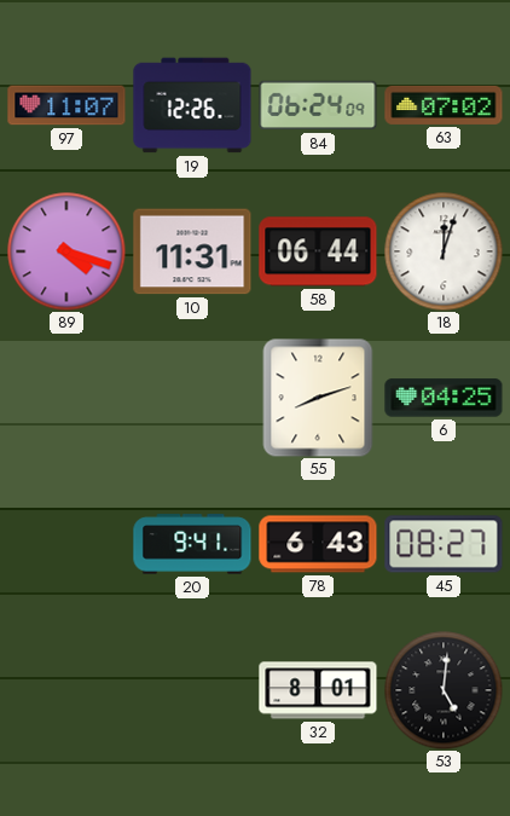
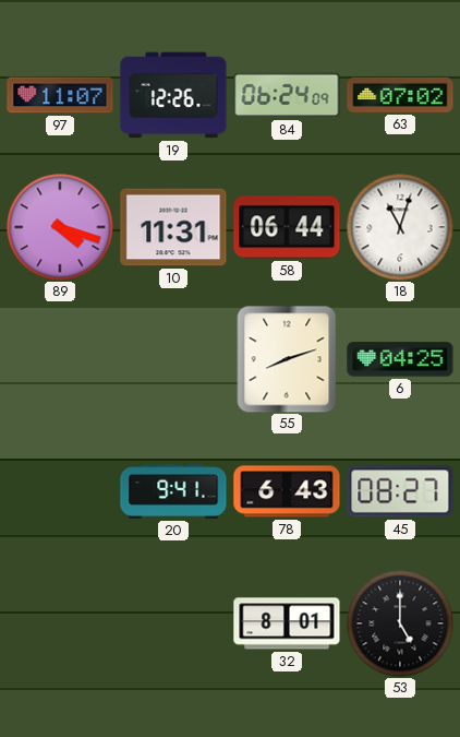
18: 12:03 -> 11:03
53: 5:01 -> 5:00
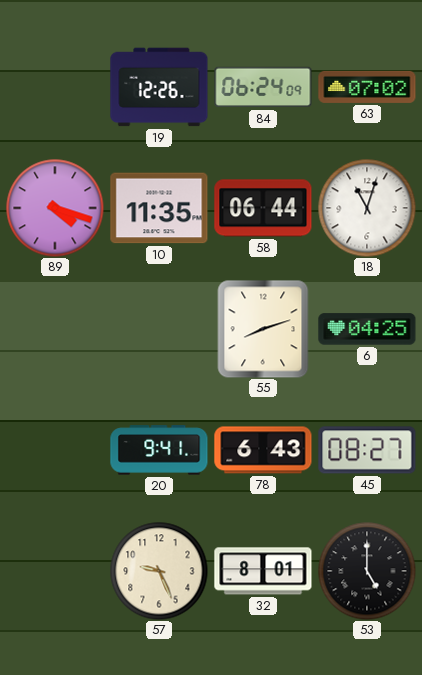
97: 11:07 -> none
10: 11:31 -> 11:35
57: none -> 9:26
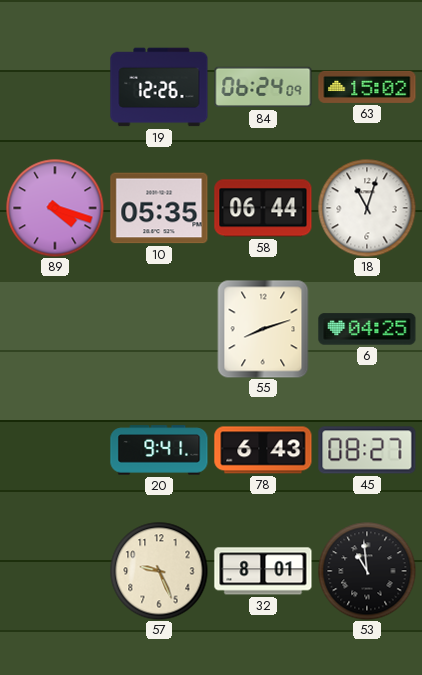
63: 07:02 -> 15:02
10: 11:35 -> 05:35
53: 5:00 -> 10:59
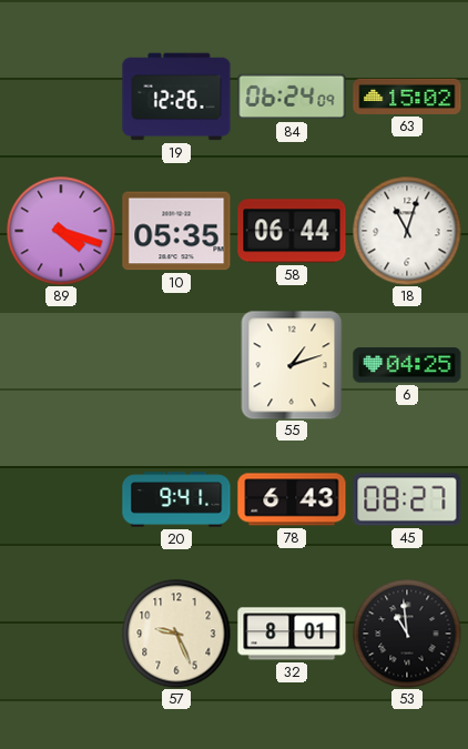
55: 8:12 -> 1:12
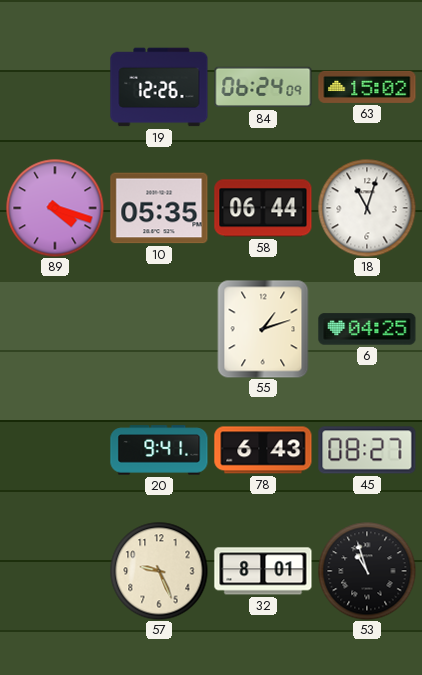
53: 10:59 -> 10:57
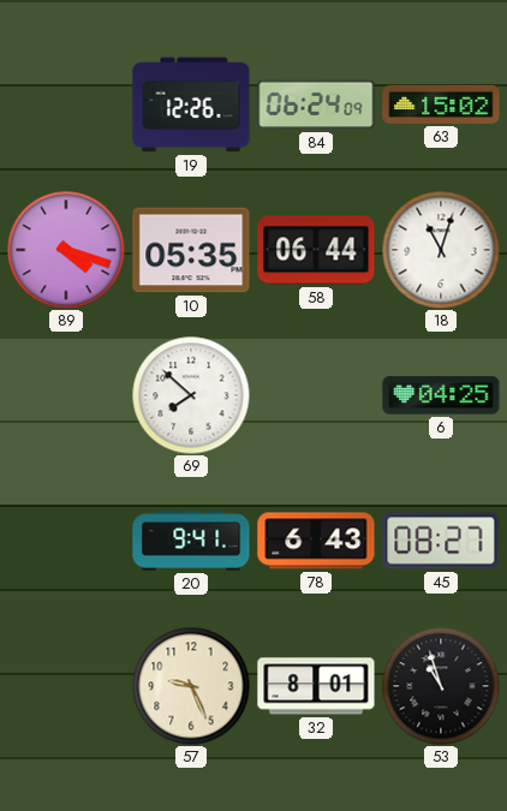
69: none -> 7:52
55: 1:12 -> none
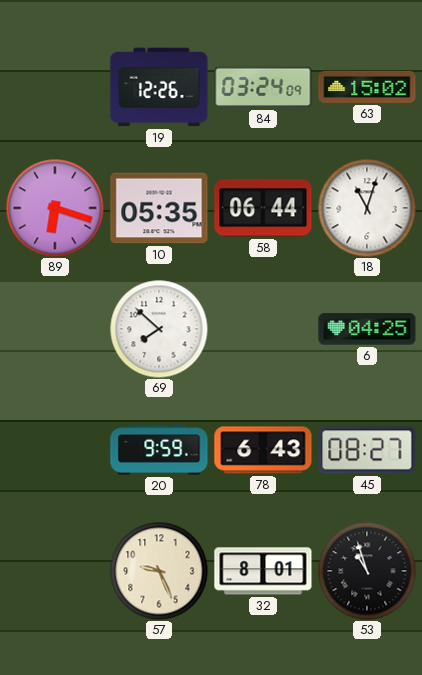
84: 06:24 -> 03:24
89: 4:18 -> 6:18
20: 9:41 -> 9:59
